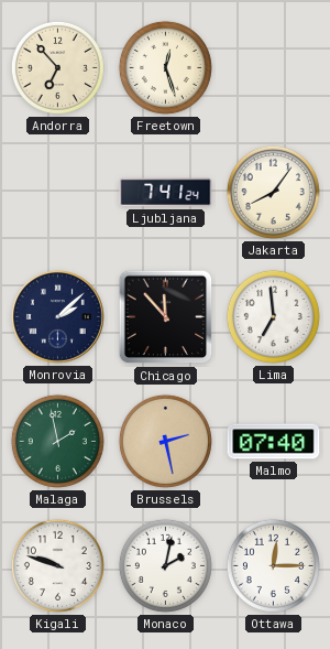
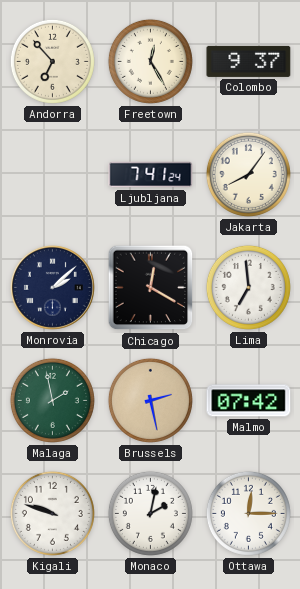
Freetown: 12:27 -> 12:25
Colombo: none -> 9:37
Chicago: 11:53 -> 12:20
Malmo: 07:40 -> 07:42
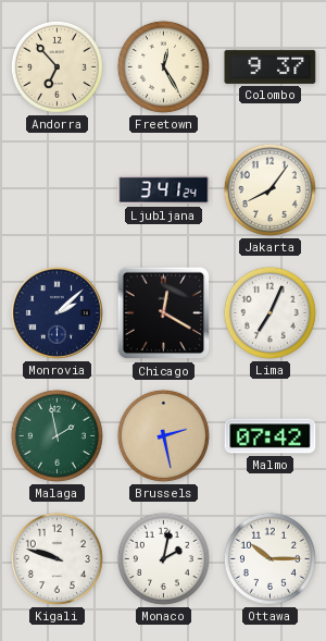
Ljubljana: 7:41 -> 3:41
Lima: 6:59 -> 7:04
Ottawa: 12:15 -> 10:15
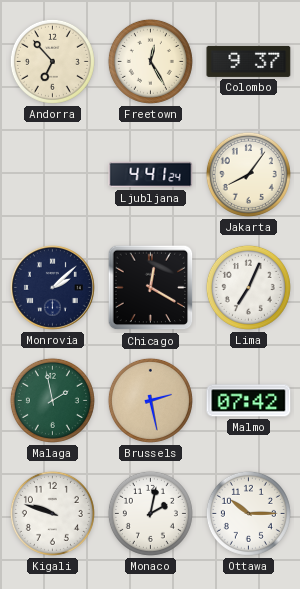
Ljubljana: 3:41 -> 4:41
